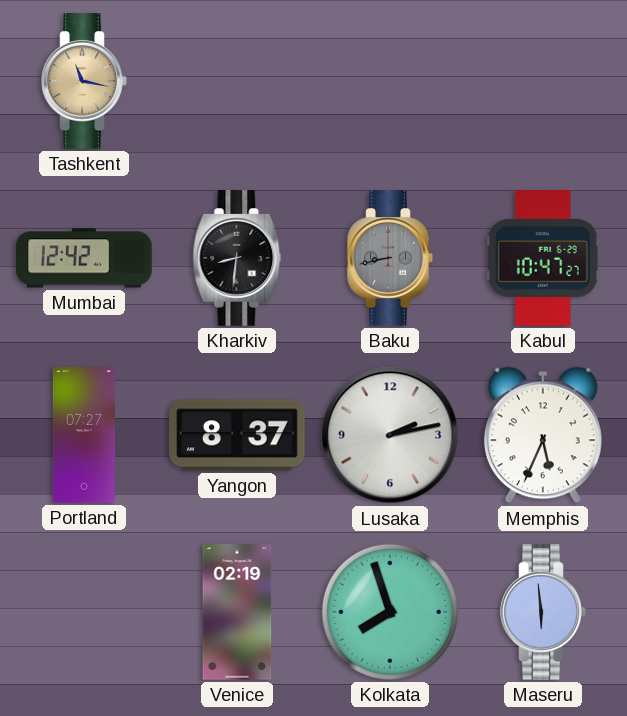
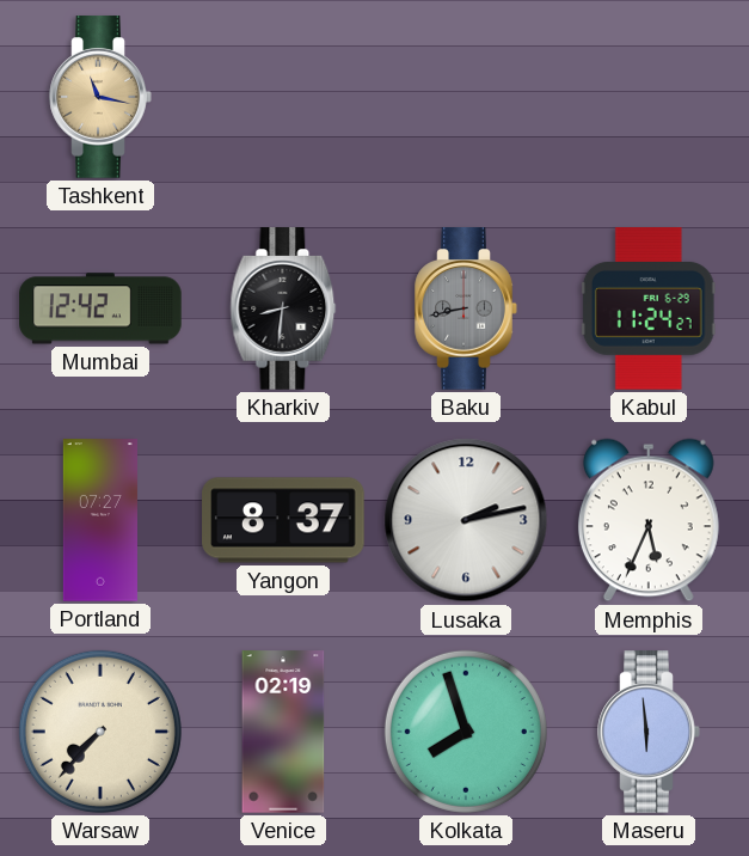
Kabul: 10:47 -> 11:24
Warsaw: none -> 7:37
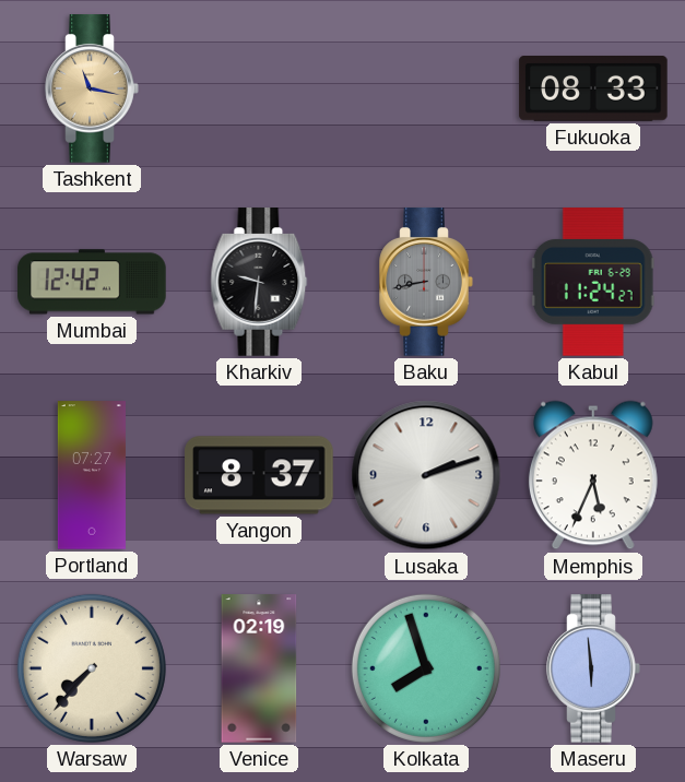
Fukuoka: none -> 08:33
Kharkiv: 8:31 -> 9:31
Lusaka: 2:13 -> 2:12
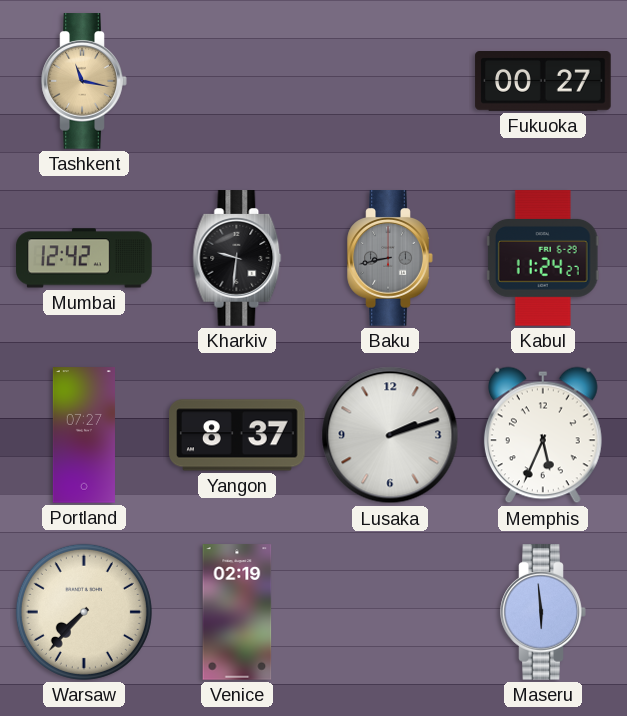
Fukuoka: 08:33 -> 00:27
Kolkata: 7:57 -> none
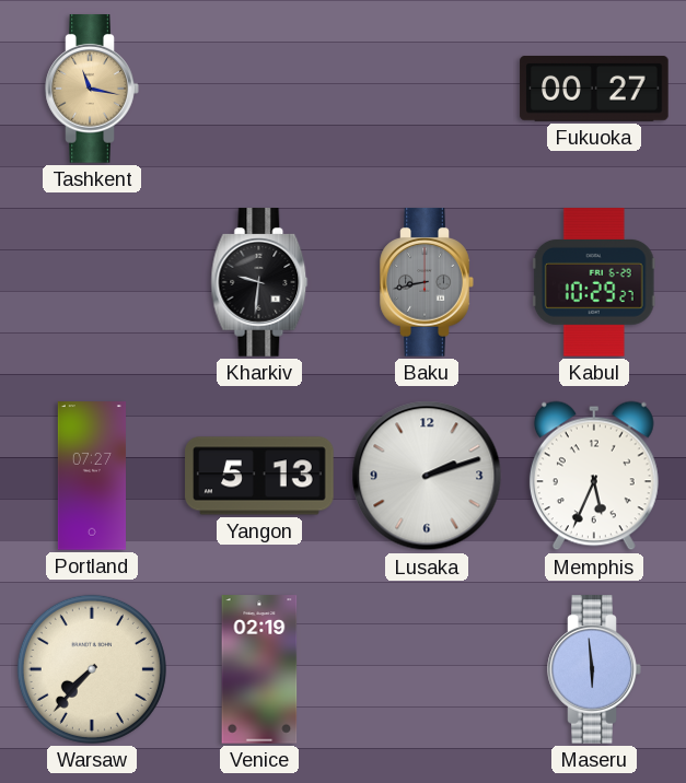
Mumbai: 12:42 -> none
Kabul: 11:24 -> 10:29
Yangon: 8:37 -> 5:13
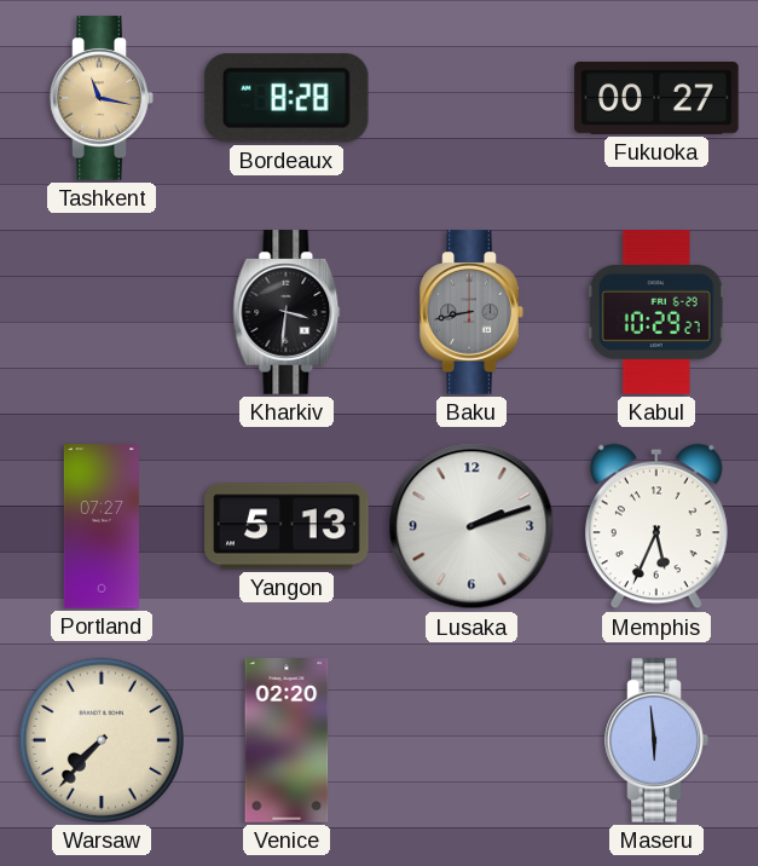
Bordeaux: none -> 8:28
Kharkiv: 9:31 -> 3:31
Venice: 02:19 -> 02:20
